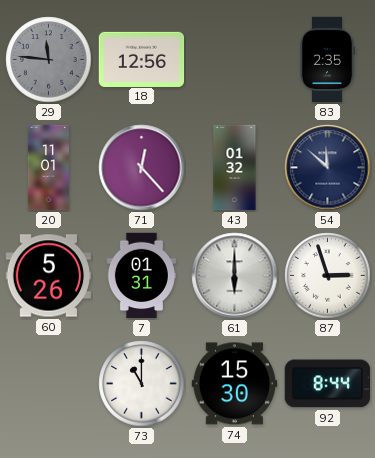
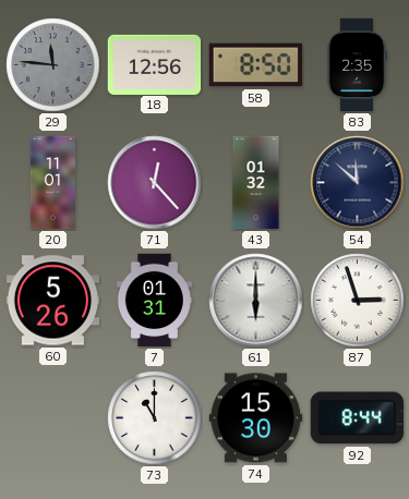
58: none -> 8:50
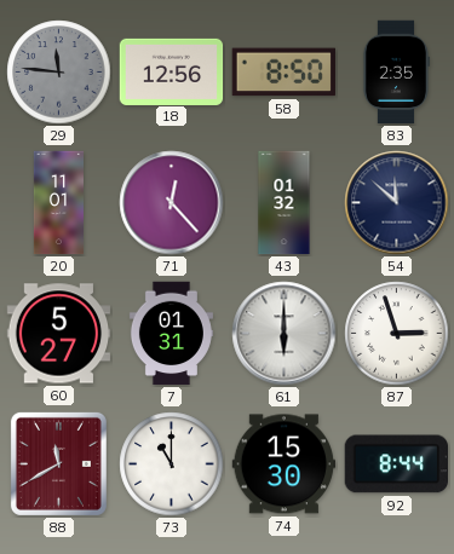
60: 5:26 -> 5:27
88: none -> 11:40
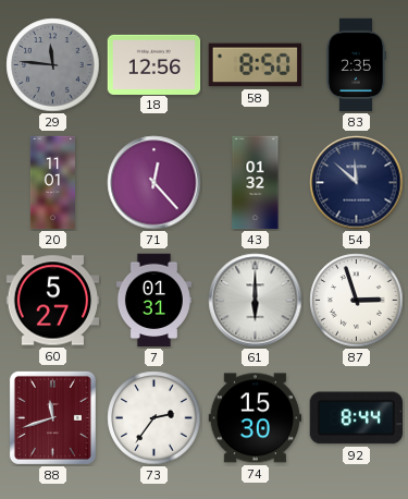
88: 11:40 -> 11:42
73: 11:00 -> 2:36
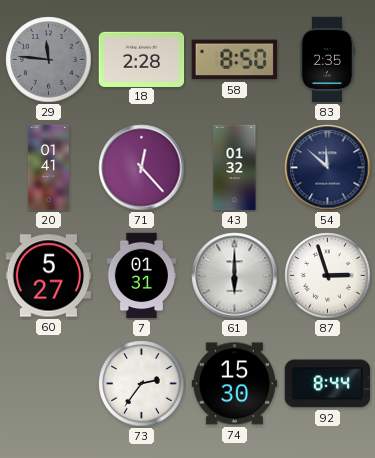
18: 12:56 -> 2:28
20: 11:01 -> 01:41
88: 11:42 -> none
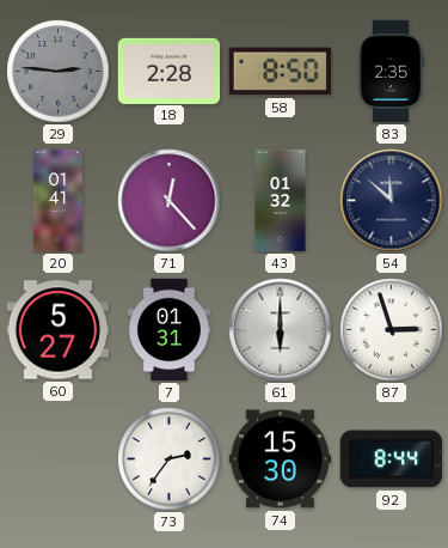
29: 11:46 -> 2:46
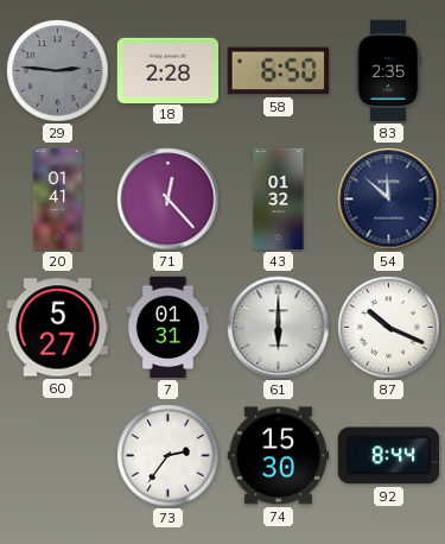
58: 8:50 -> 6:50
87: 2:57 -> 10:19
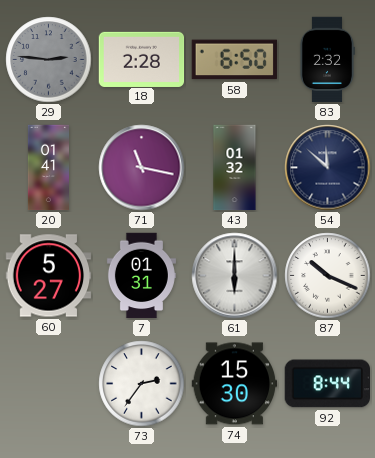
83: 2:35 -> 2:32
71: 12:23 -> 11:17
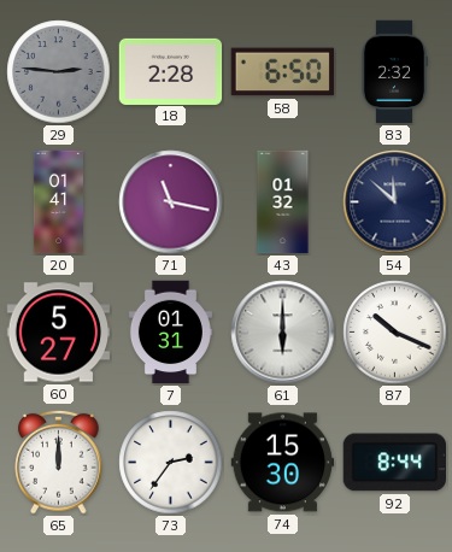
65: none -> 12:00
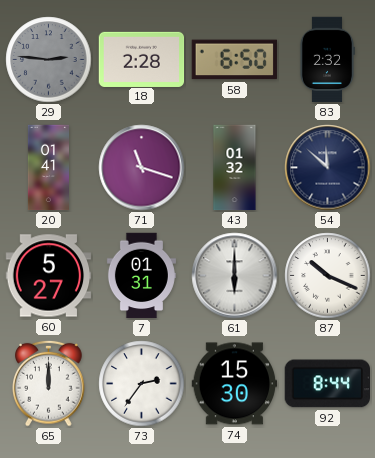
71: 11:17 -> 11:18
